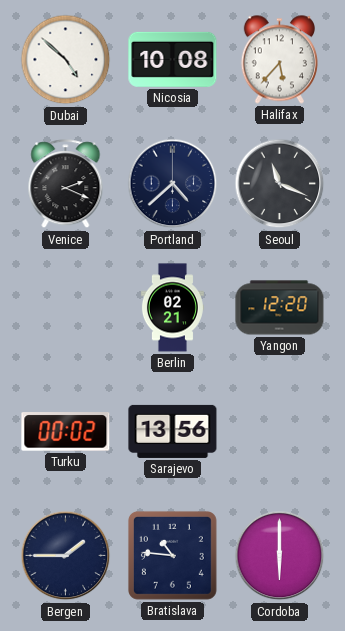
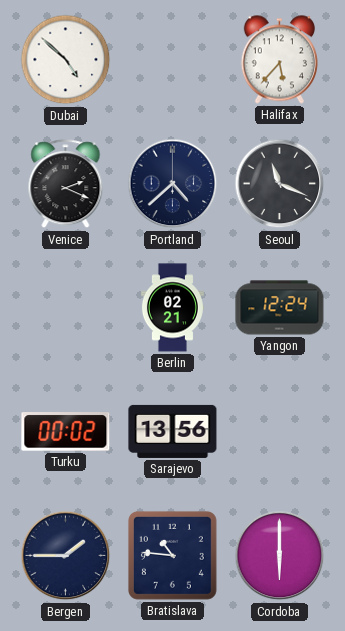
Nicosia: 10:08 -> none
Yangon: 12:20 -> 12:24
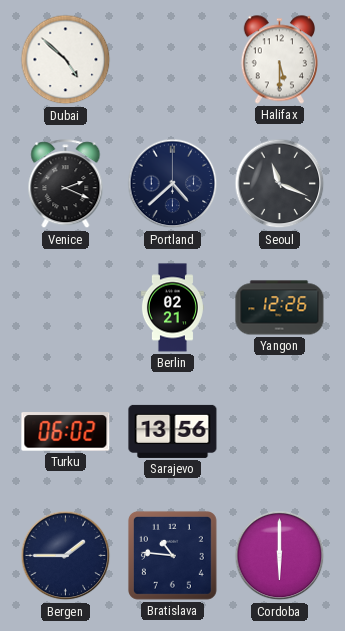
Halifax: 5:37 -> 5:30
Yangon: 12:24 -> 12:26
Turku: 00:02 -> 06:02
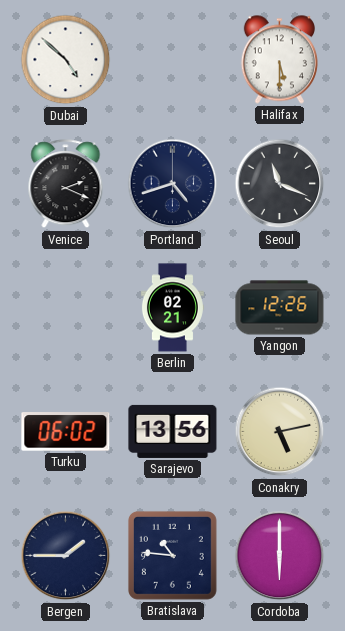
Portland: 4:38 -> 4:42
Conakry: none -> 5:13
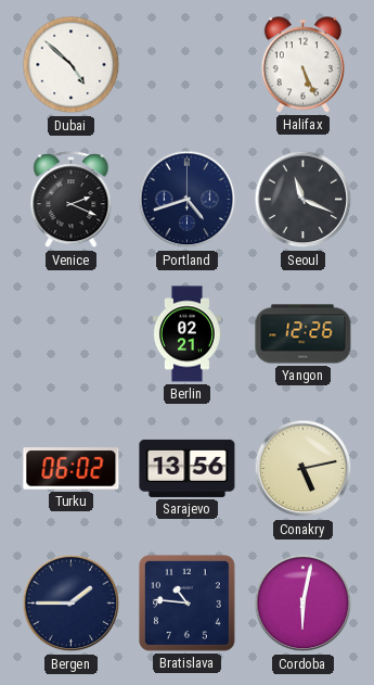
Halifax: 5:30 -> 5:26
Cordoba: 6:00 -> 6:02
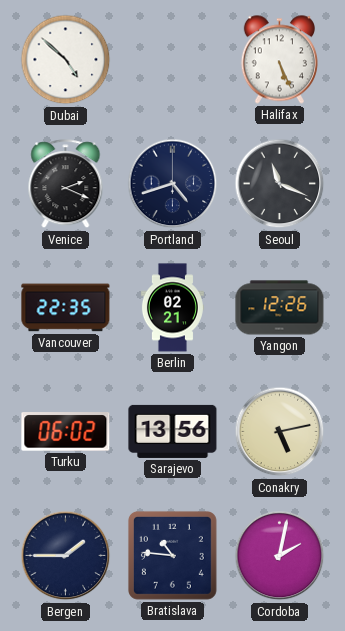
Vancouver: none -> 22:35
Cordoba: 6:02 -> 2:02
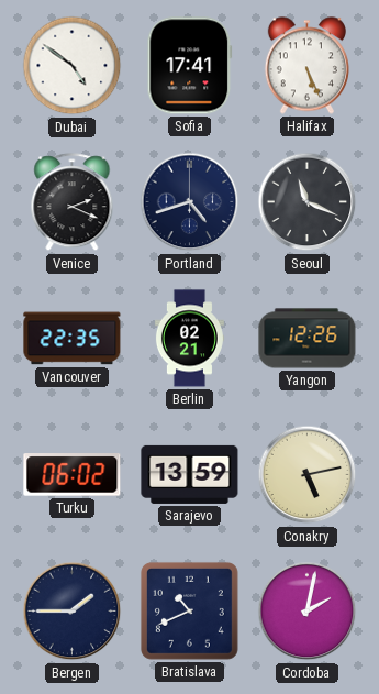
Dubai: 4:52 -> 4:51
Sofia: none -> 17:41
Sarajevo: 13:56 -> 13:59
Bratislava: 10:46 -> 10:41
